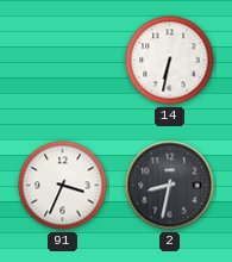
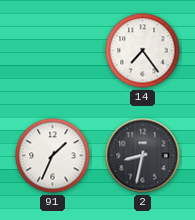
14: 6:32 -> 7:24
91: 3:34 -> 1:34
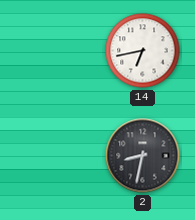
14: 7:24 -> 6:43
91: 1:34 -> none
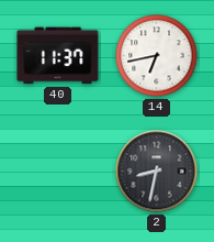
40: none -> 11:37
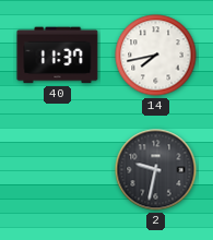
14: 6:43 -> 7:43
2: 8:32 -> 9:32
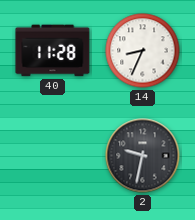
40: 11:37 -> 11:28
14: 7:43 -> 8:34
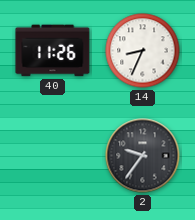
40: 11:28 -> 11:26
2: 9:32 -> 9:36
